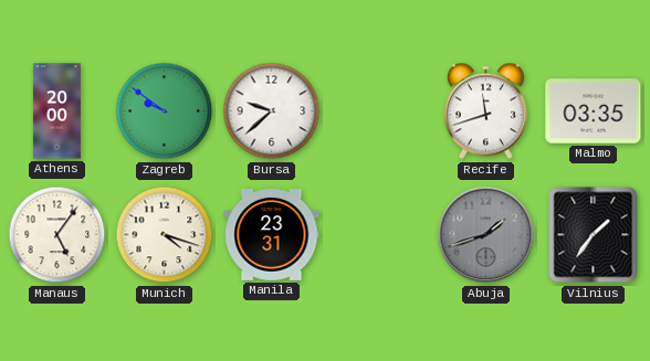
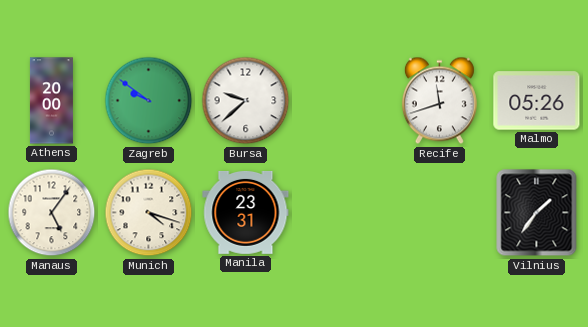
Malmo: 03:35 -> 05:26
Abuja: 1:42 -> none
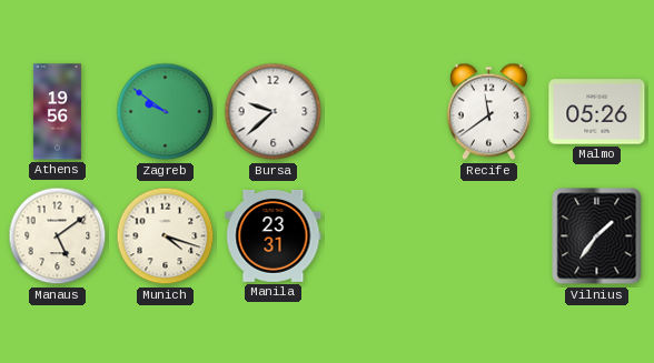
Athens: 20:00 -> 19:56
Recife: 11:42 -> 11:39
Manaus: 5:06 -> 5:09
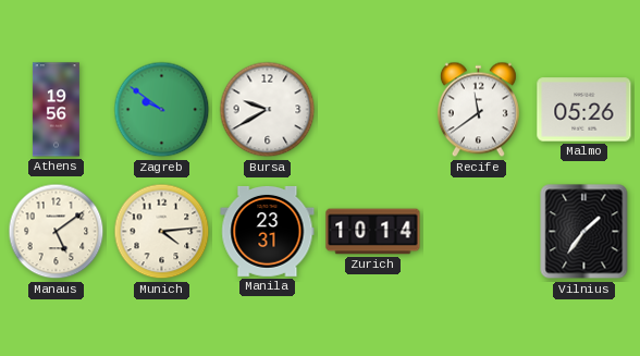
Bursa: 9:38 -> 9:40
Munich: 4:18 -> 4:14
Zurich: none -> 10:14
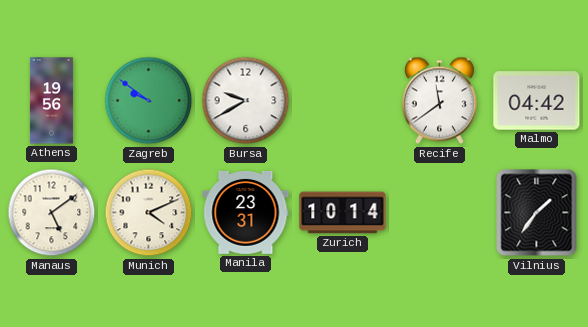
Malmo: 05:26 -> 04:42
Munich: 4:14 -> 4:11
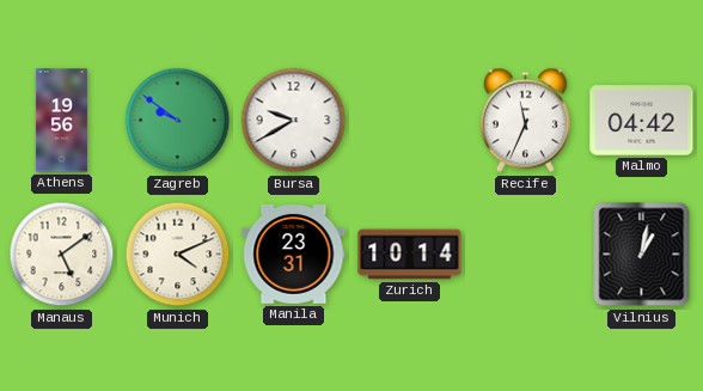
Recife: 11:39 -> 11:34
Vilnius: 1:36 -> 1:02
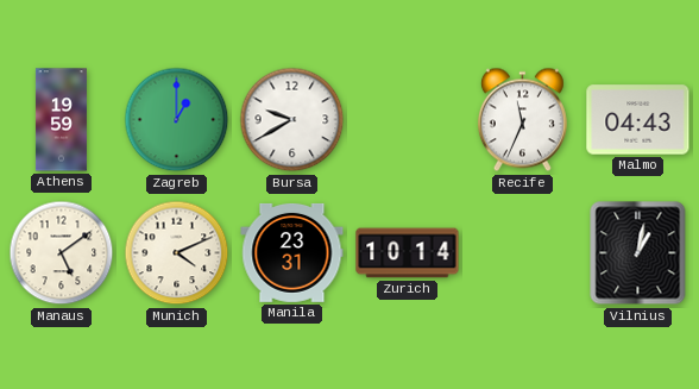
Athens: 19:56 -> 19:59
Zagreb: 9:51 -> 1:00
Malmo: 04:42 -> 04:43
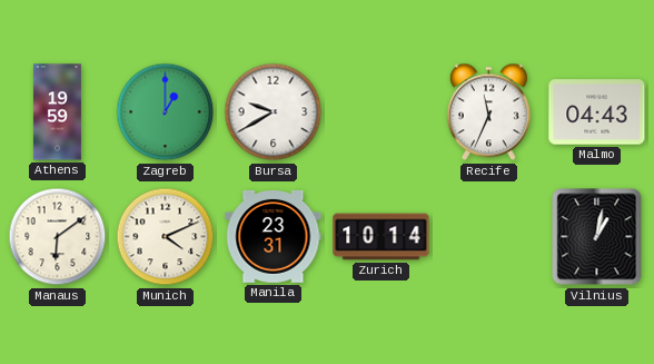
Manaus: 5:09 -> 6:09
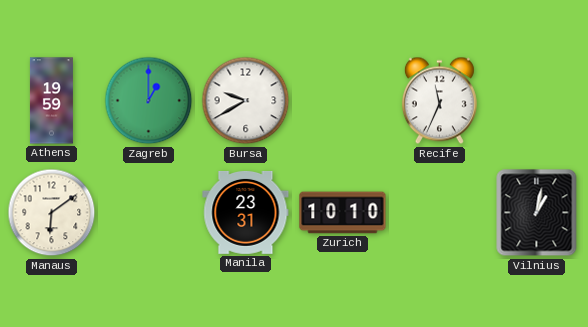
Malmo: 04:43 -> none
Munich: 4:11 -> none
Zurich: 10:14 -> 10:10
